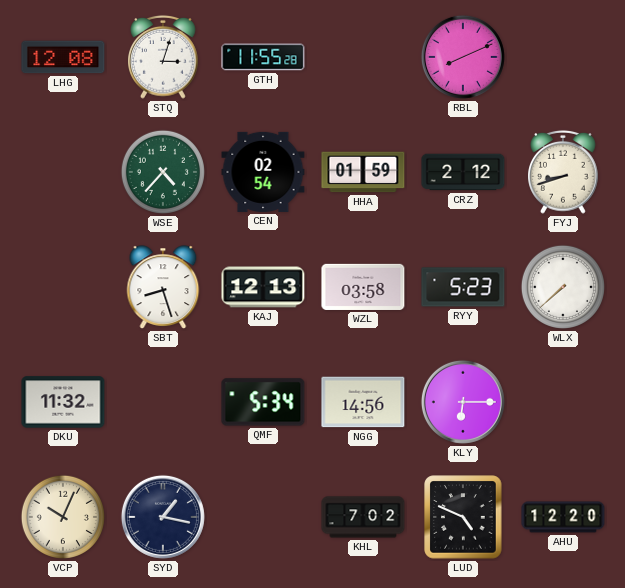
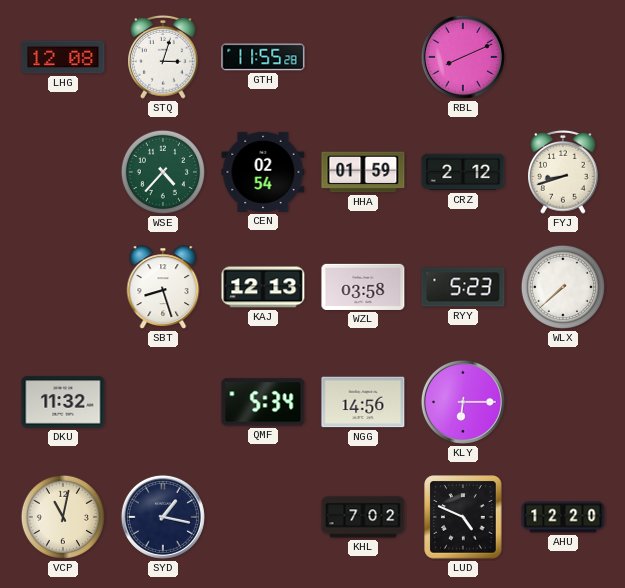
VCP: 10:04 -> 11:02
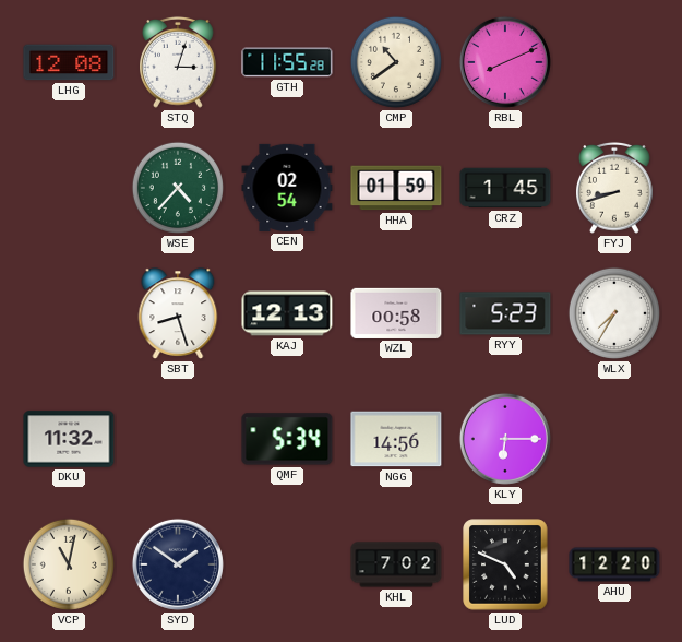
CMP: none -> 10:39
CRZ: 2:12 -> 1:45
WZL: 03:58 -> 00:58
WLX: 7:38 -> 7:35
SYD: 1:17 -> 1:51
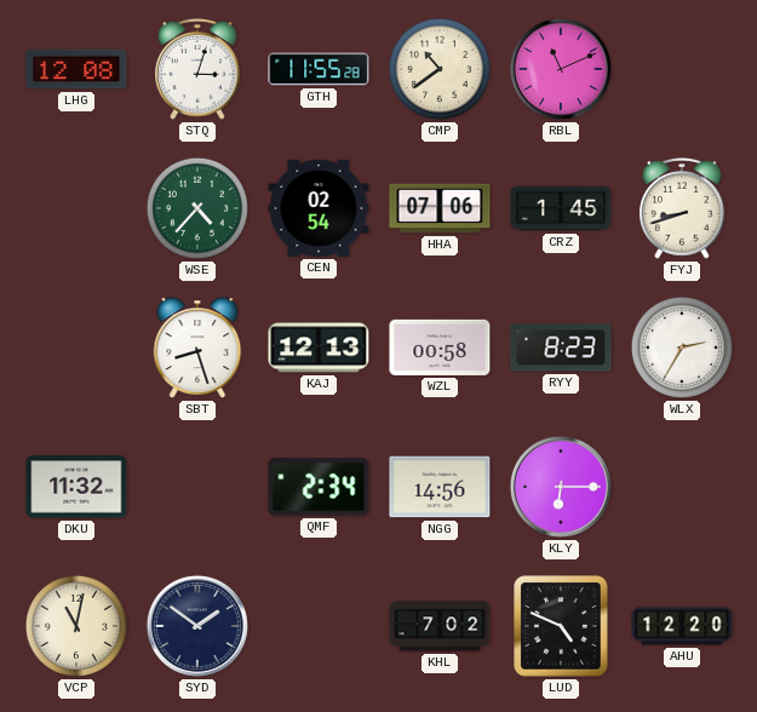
RBL: 8:11 -> 11:11
HHA: 01:59 -> 07:06
RYY: 5:23 -> 8:23
WLX: 7:35 -> 2:35
QMF: 5:34 -> 2:34
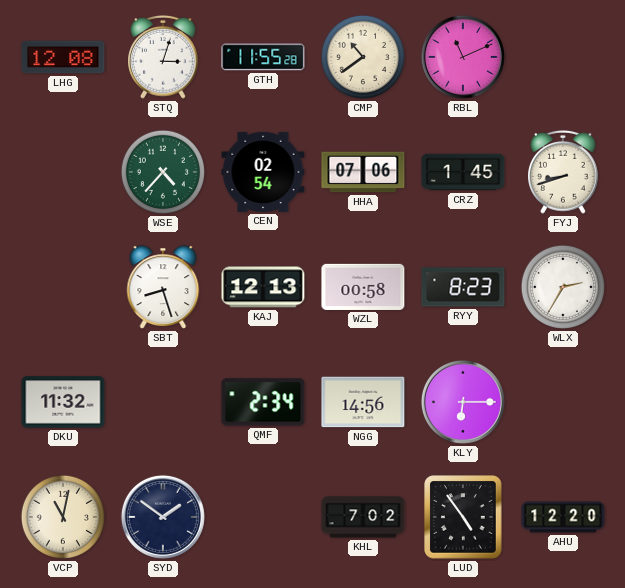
LUD: 4:49 -> 4:54
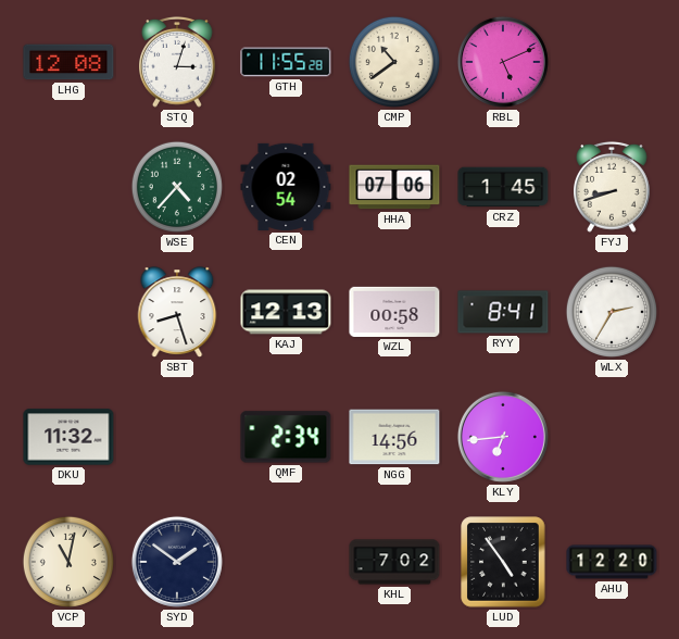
RBL: 11:11 -> 5:11
RYY: 8:23 -> 8:41
KLY: 6:15 -> 6:44
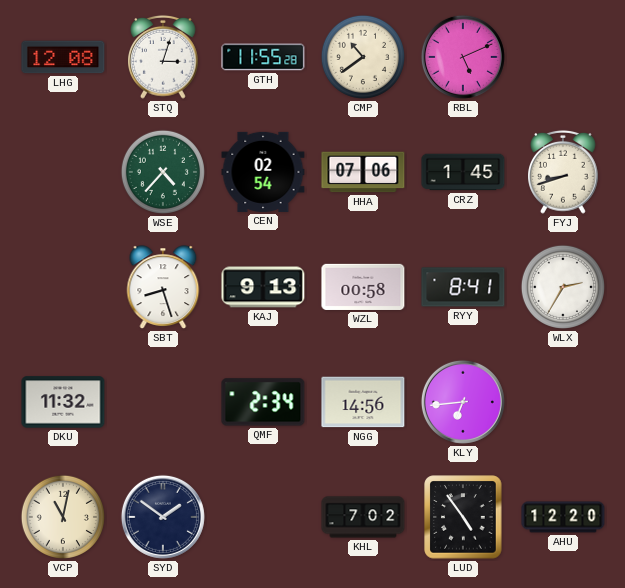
KAJ: 12:13 -> 9:13
